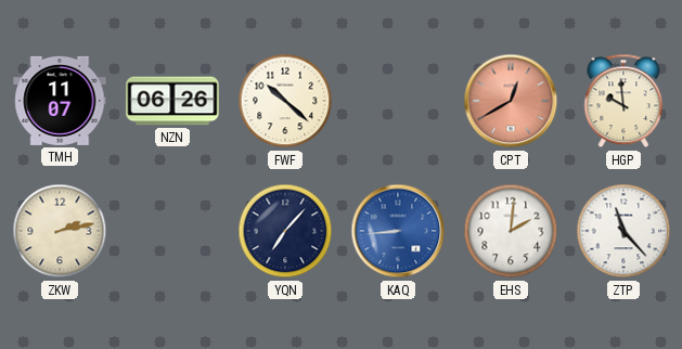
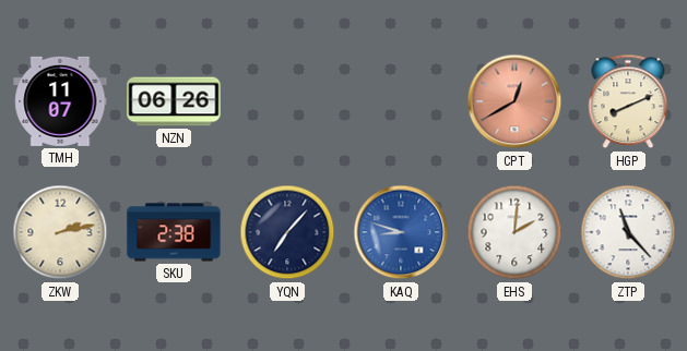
FWF: 10:22 -> none
HGP: 9:59 -> 8:11
SKU: none -> 2:38
KAQ: 8:44 -> 8:48
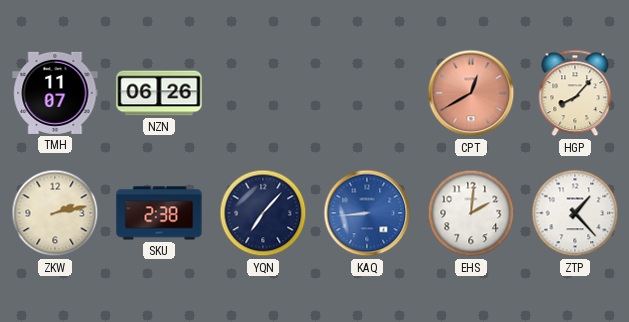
HGP: 8:11 -> 8:07
KAQ: 8:48 -> 8:44
ZTP: 11:23 -> 1:23
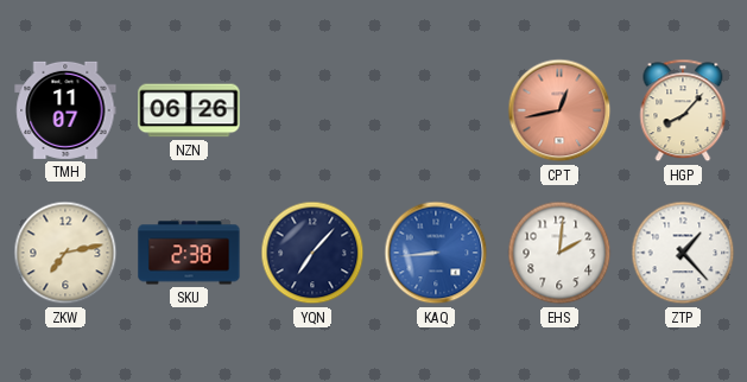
CPT: 12:40 -> 12:43
ZKW: 2:13 -> 7:13
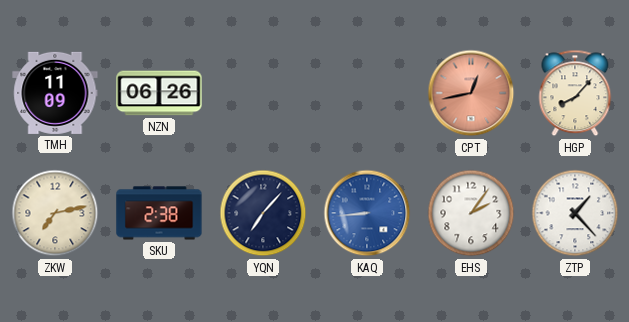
TMH: 11:07 -> 11:09
EHS: 2:01 -> 2:06
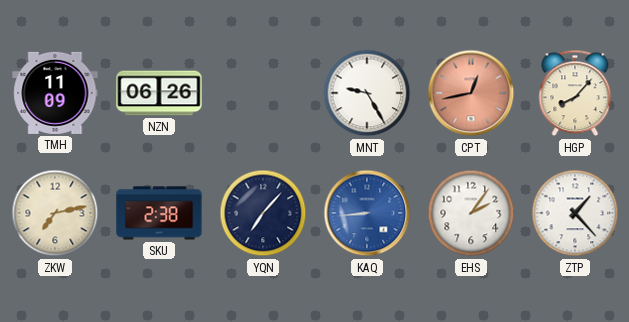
MNT: none -> 9:25
